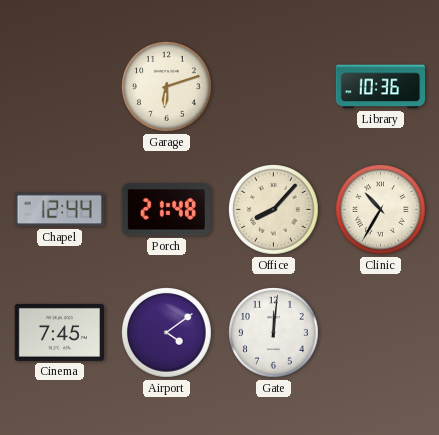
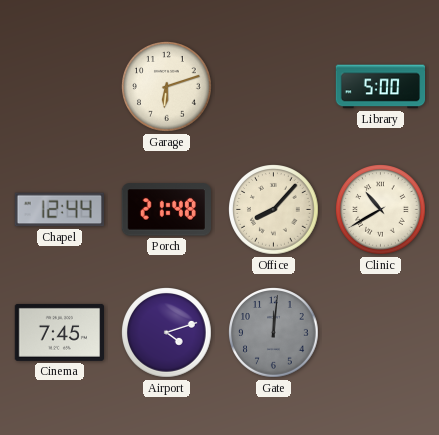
Library: 10:36 -> 5:00
Clinic: 10:35 -> 10:40
Airport: 4:09 -> 4:12
Gate dial: white -> grey
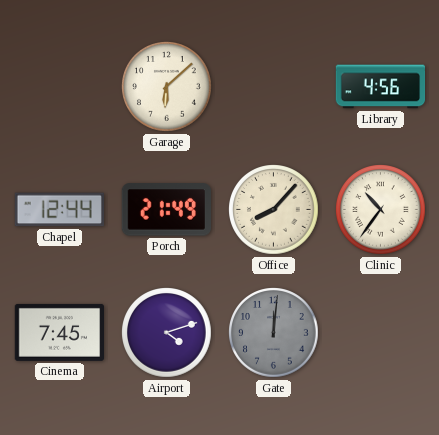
Garage: 6:12 -> 6:08
Library: 5:00 -> 4:56
Porch: 21:48 -> 21:49
Clinic: 10:40 -> 10:36
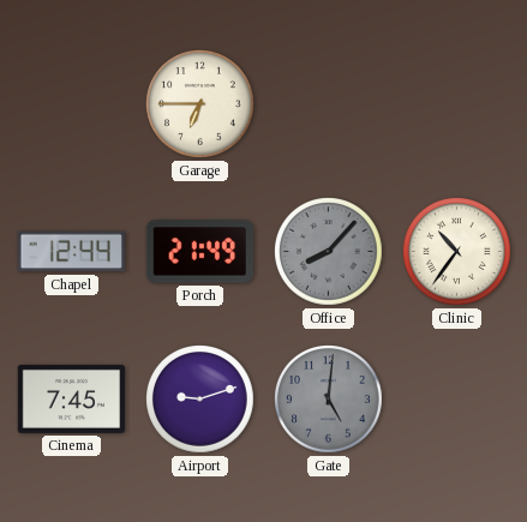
Garage: 6:08 -> 6:45
Library: 4:56 -> none
Office dial: cream -> grey
Airport: 4:12 -> 9:12
Gate: 12:01 -> 5:01
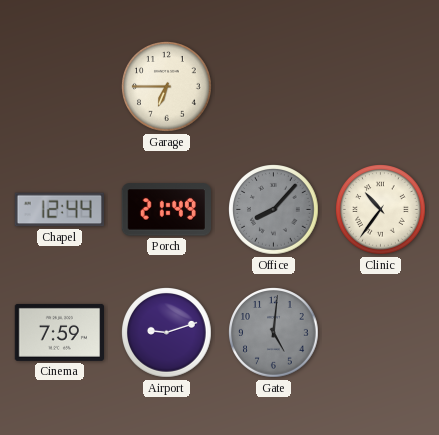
Cinema: 7:45 -> 7:59
